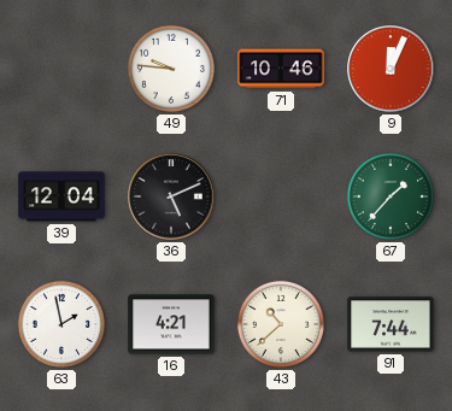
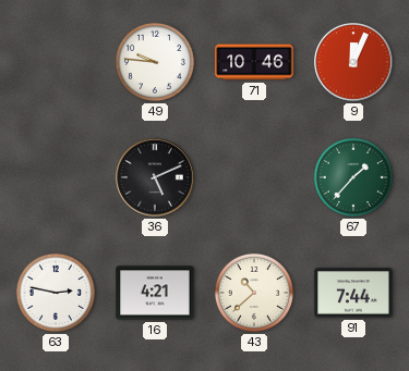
39: 12:04 -> none
63: 1:58 -> 2:47
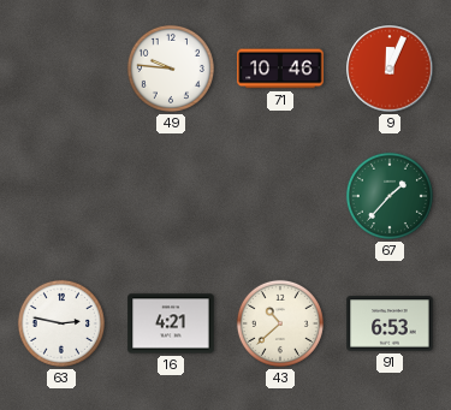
36: 5:11 -> none
91: 7:44 -> 6:53
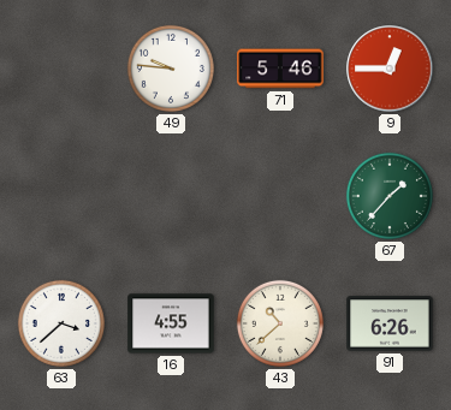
71: 10:46 -> 5:46
9: 12:04 -> 12:45
63: 2:47 -> 3:38
16: 4:21 -> 4:55
91: 6:53 -> 6:26
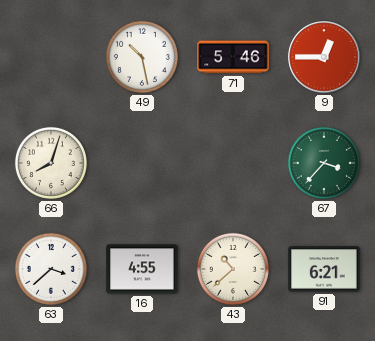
49: 9:46 -> 10:28
66: none -> 8:03
67: 1:37 -> 3:37
91: 6:26 -> 6:21
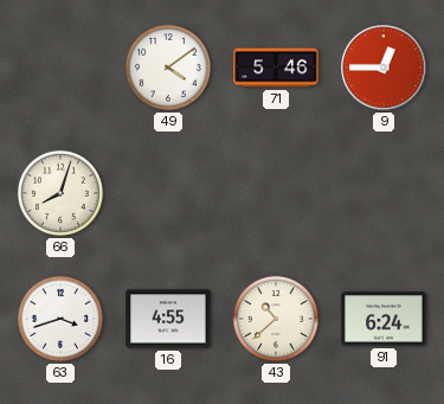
49: 10:28 -> 4:09
67: 3:37 -> none
63: 3:38 -> 3:42
91: 6:21 -> 6:24
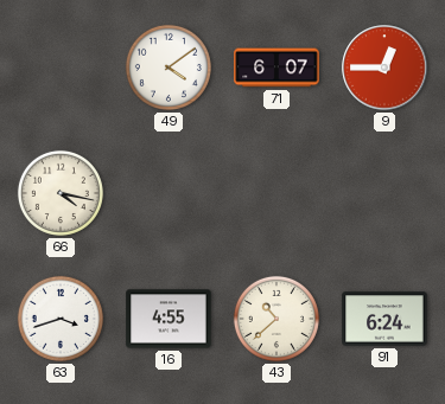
71: 5:46 -> 6:07
66: 8:03 -> 4:17
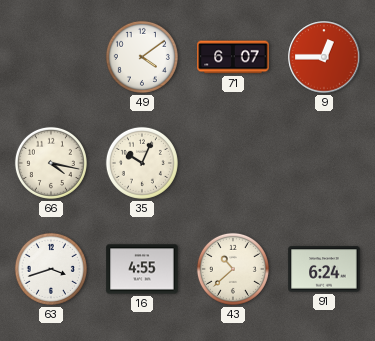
35: none -> 10:04
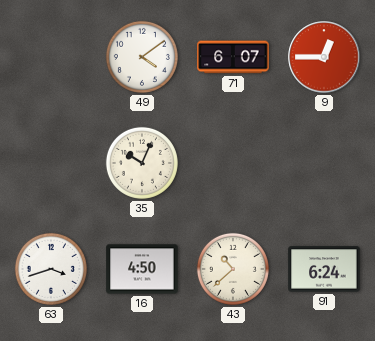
66: 4:17 -> none
16: 4:55 -> 4:50
